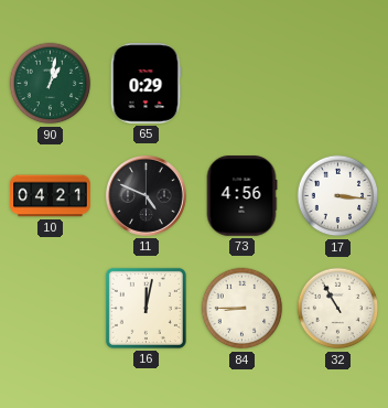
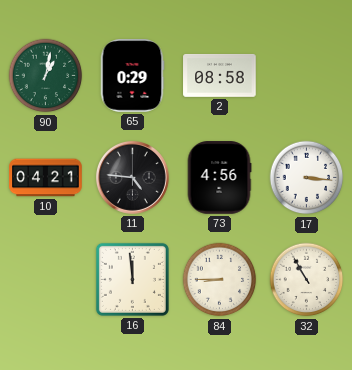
2: none -> 08:58
11: 4:49 -> 4:46
16: 12:02 -> 11:59
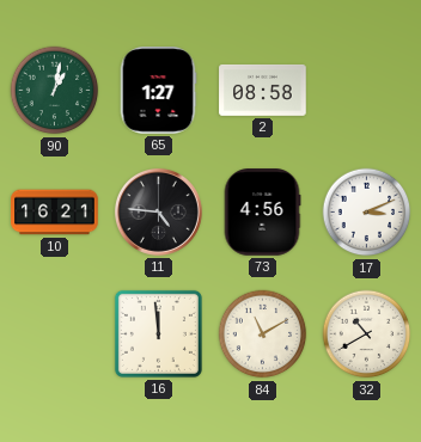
65: 0:29 -> 1:27
10: 04:21 -> 16:21
17: 3:16 -> 3:11
84: 8:45 -> 11:10
32: 10:55 -> 10:40
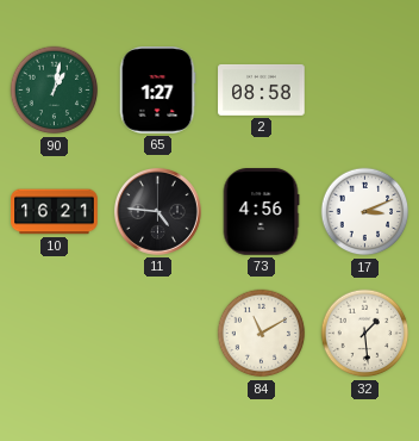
16: 11:59 -> none
32: 10:40 -> 1:29
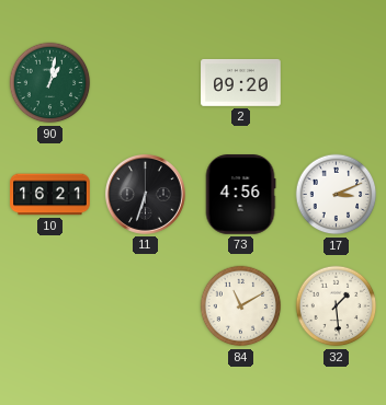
65: 1:27 -> none
2: 08:58 -> 09:20
11: 4:46 -> 6:33
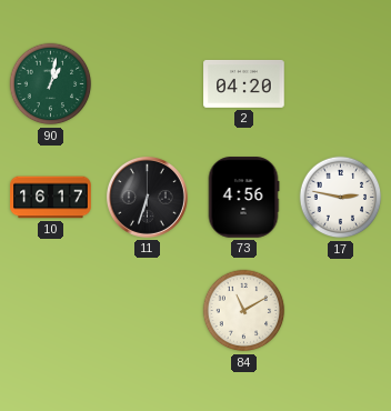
2: 09:20 -> 04:20
10: 16:21 -> 16:17
17: 3:11 -> 2:47
32: 1:29 -> none
